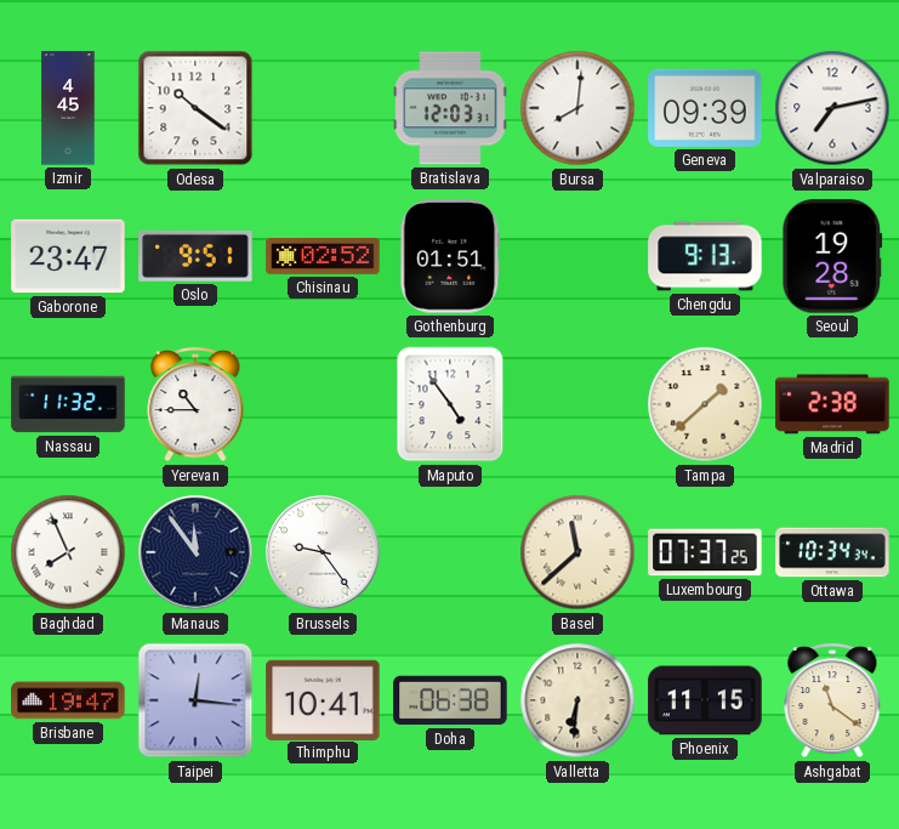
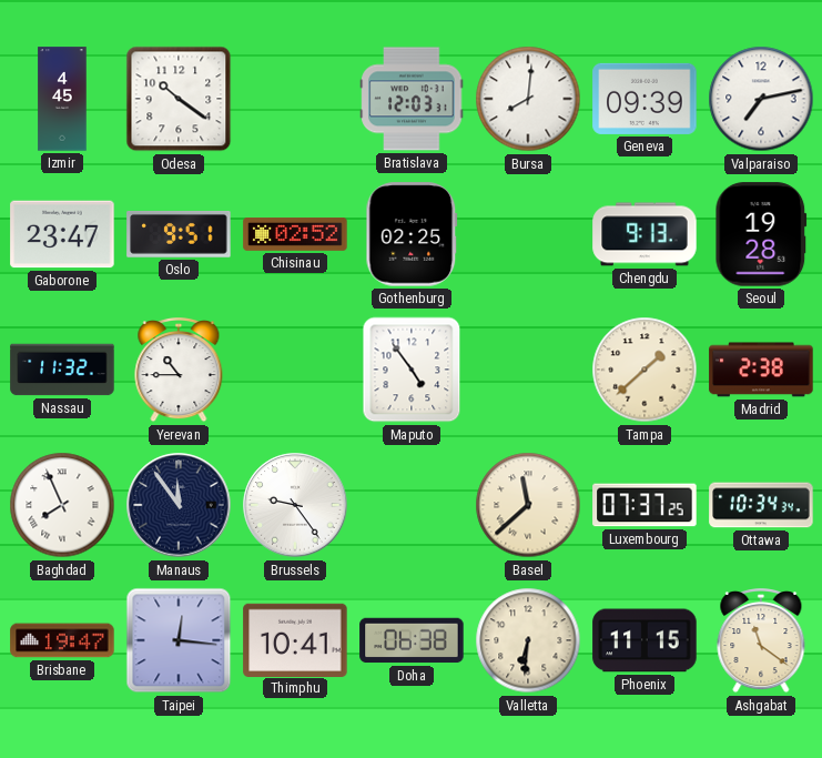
Gothenburg: 01:51 -> 02:25
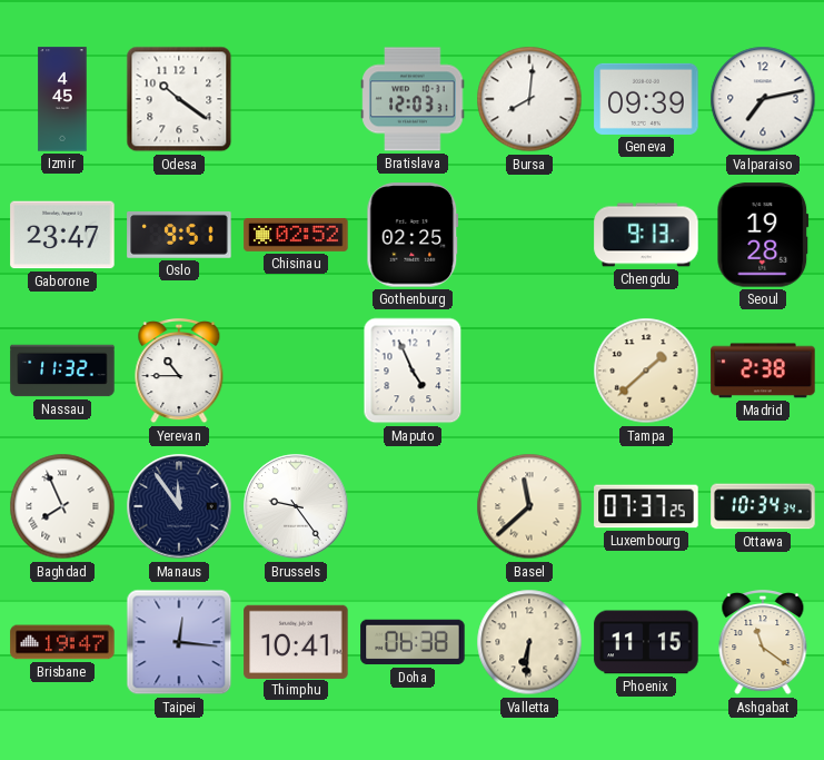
Maputo: 4:54 -> 4:56
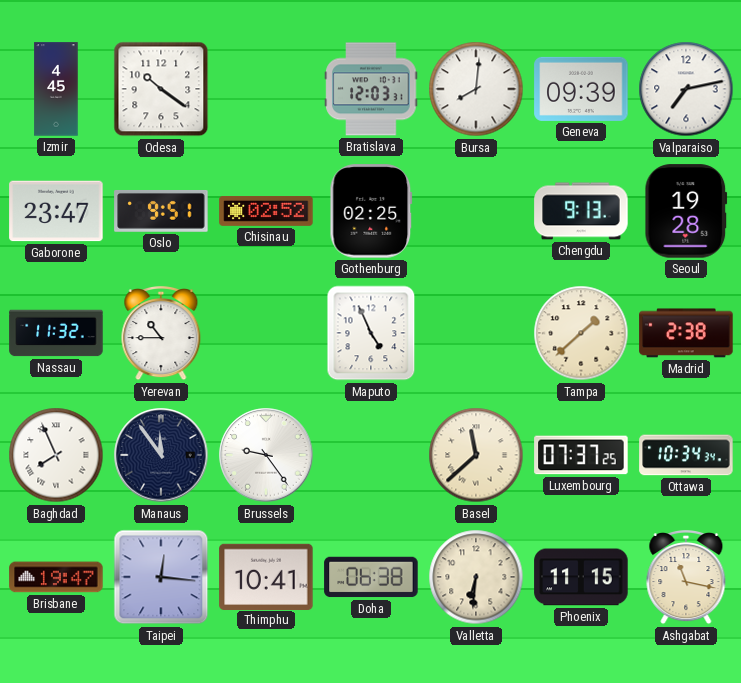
Ashgabat: 11:21 -> 11:17
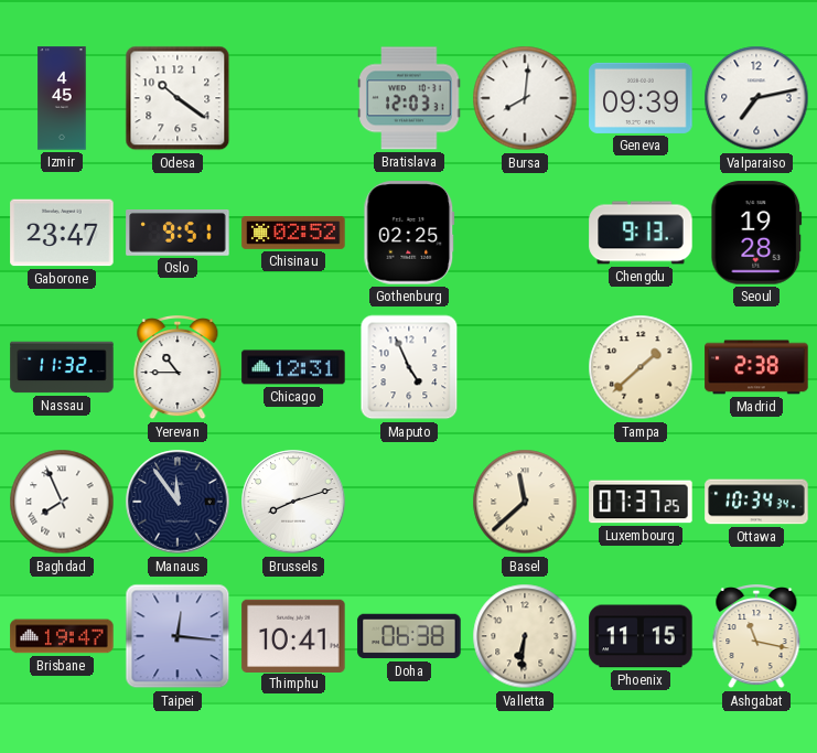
Chicago: none -> 12:31
Brussels: 9:24 -> 8:12
